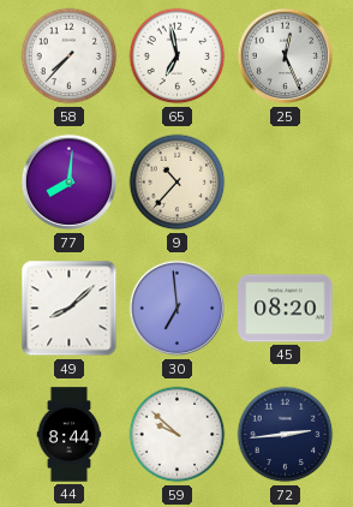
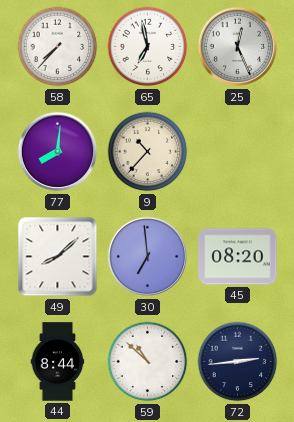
59: 9:52 -> 10:52
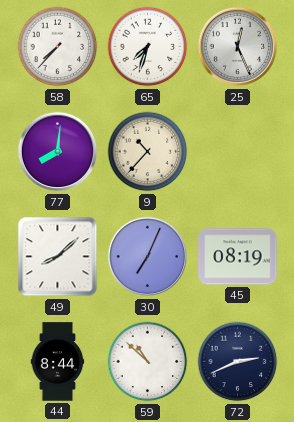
65: 6:58 -> 7:33
30: 6:59 -> 7:04
45: 08:20 -> 08:19
72: 2:44 -> 2:41
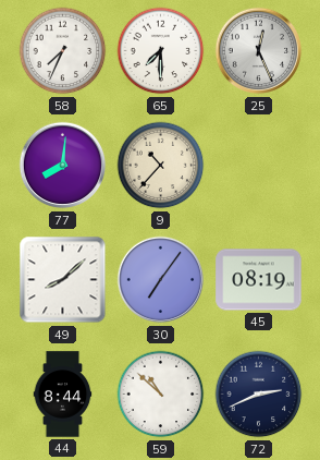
58: 7:37 -> 7:34
65: 7:33 -> 7:30
30: 7:04 -> 7:06
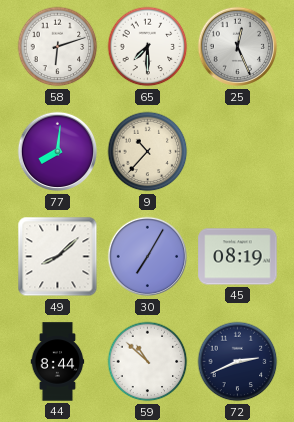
58: 7:34 -> 6:12
30: 7:06 -> 7:05
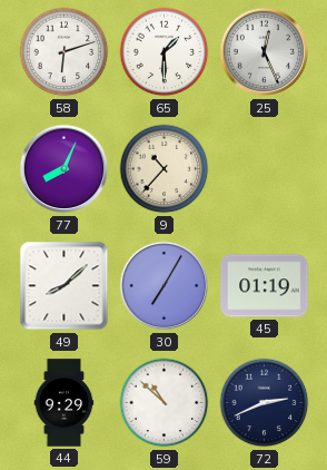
65: 7:30 -> 1:30
77: 8:01 -> 8:04
45: 08:19 -> 01:19
44: 8:44 -> 9:29
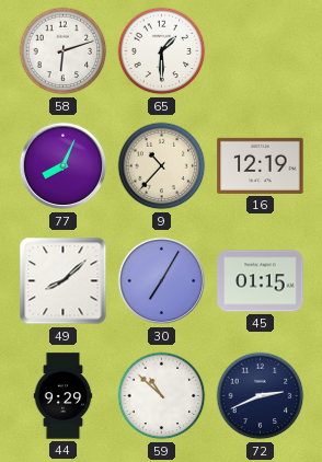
25: 12:26 -> none
16: none -> 12:19
45: 01:19 -> 01:15
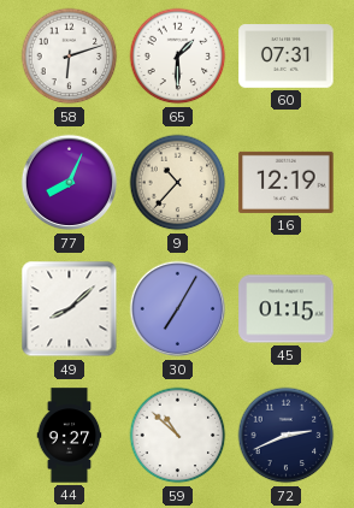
60: none -> 07:31
44: 9:29 -> 9:27
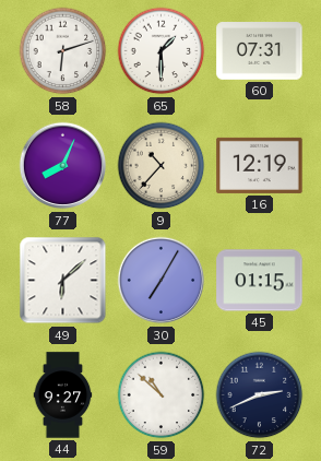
49: 8:08 -> 6:08
